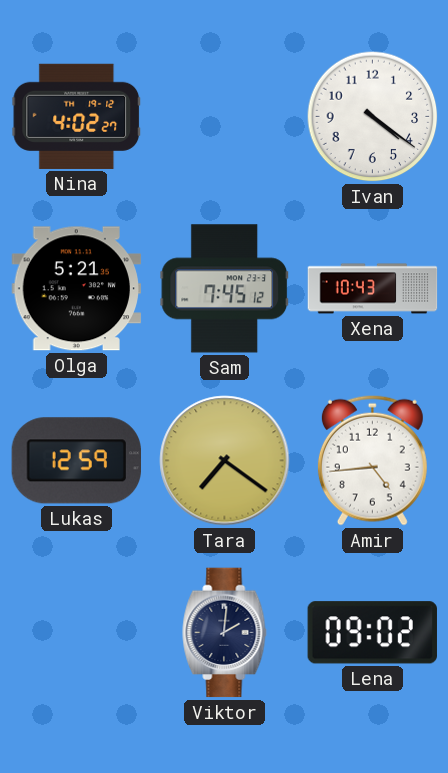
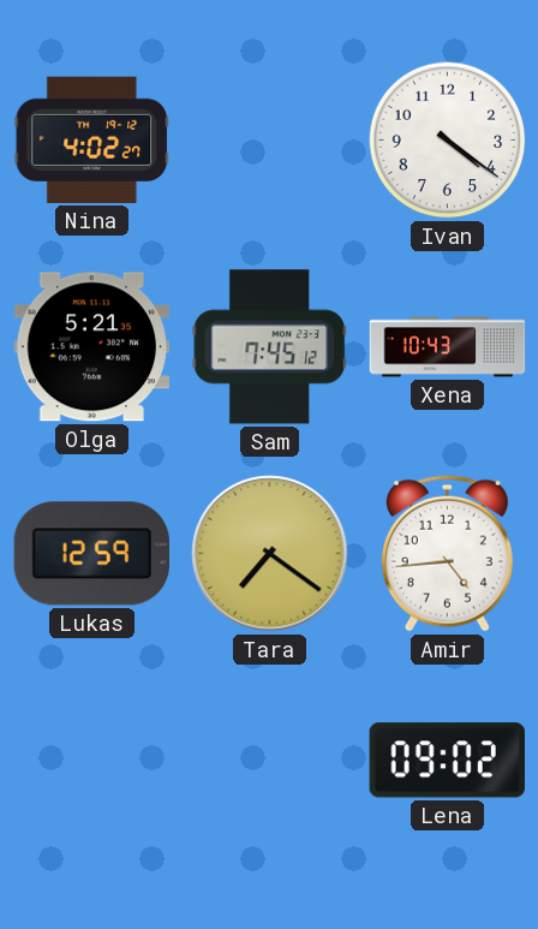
Viktor: 2:01 -> none
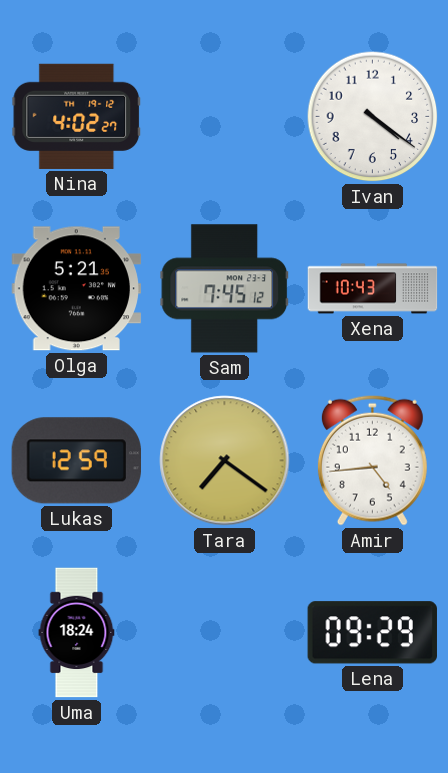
Uma: none -> 18:24
Lena: 09:02 -> 09:29
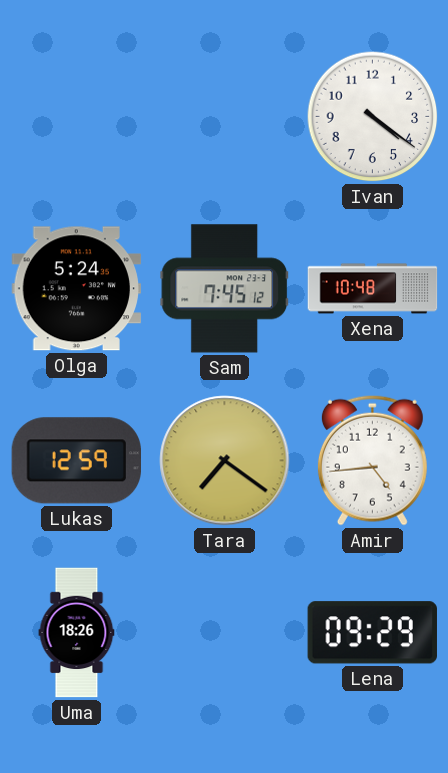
Nina: 4:02 -> none
Olga: 5:21 -> 5:24
Xena: 10:43 -> 10:48
Uma: 18:24 -> 18:26
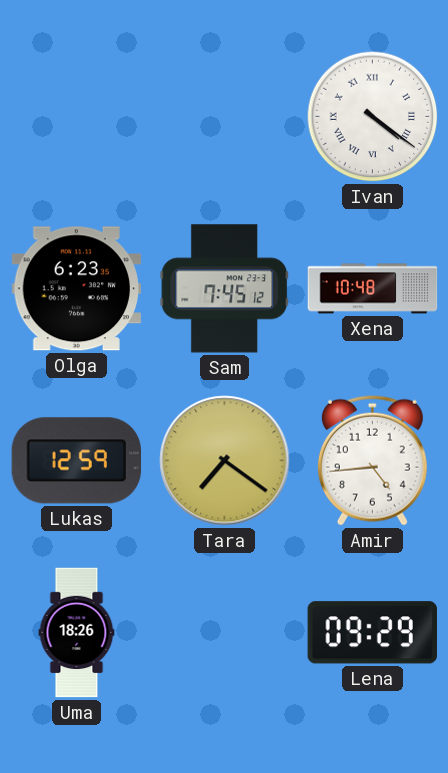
Ivan numerals: Arabic -> Roman
Olga: 5:24 -> 6:23
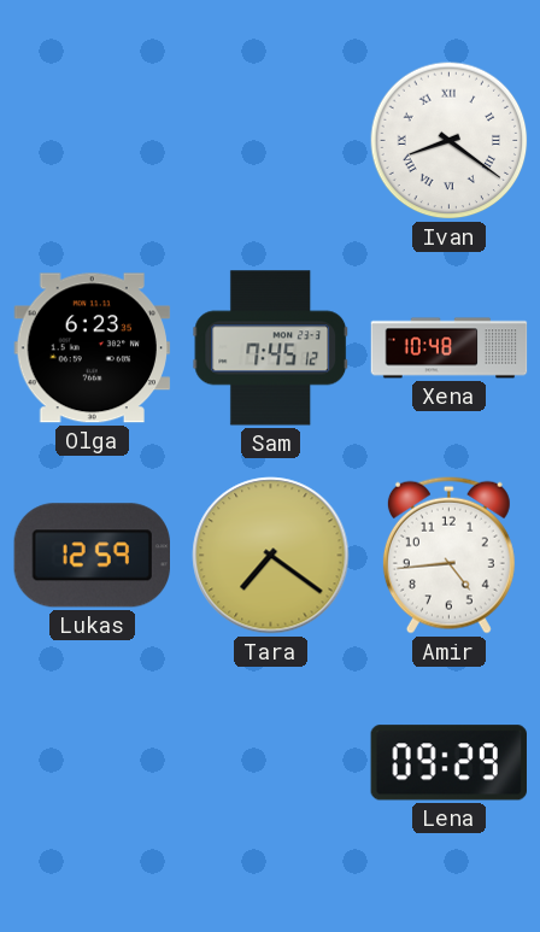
Ivan: 4:21 -> 8:21
Uma: 18:26 -> none
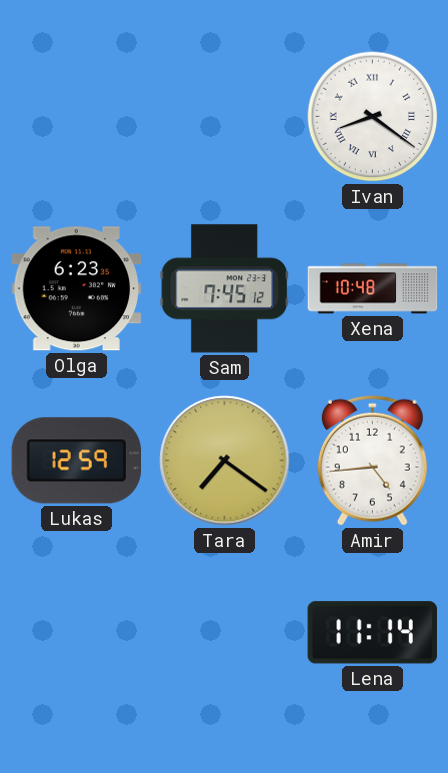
Lena: 09:29 -> 11:14
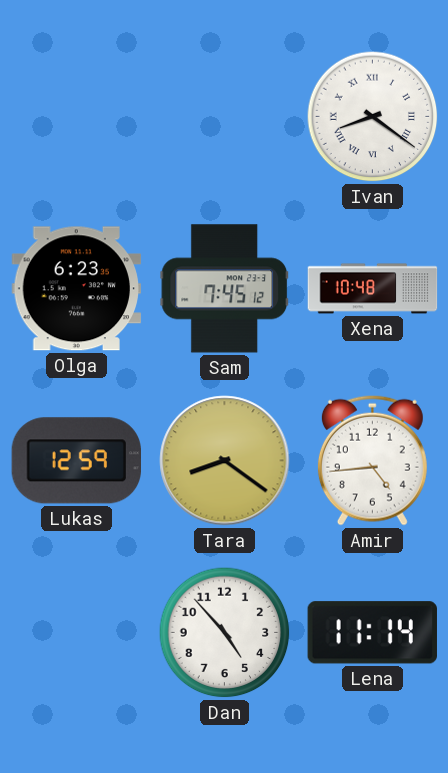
Tara: 7:21 -> 8:21
Dan: none -> 4:53
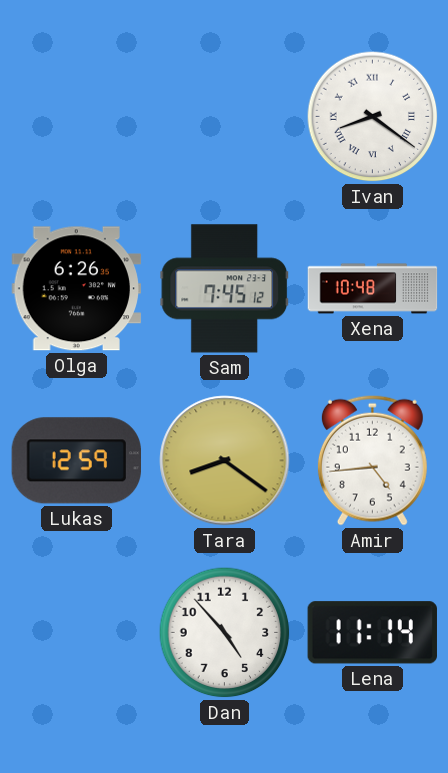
Olga: 6:23 -> 6:26
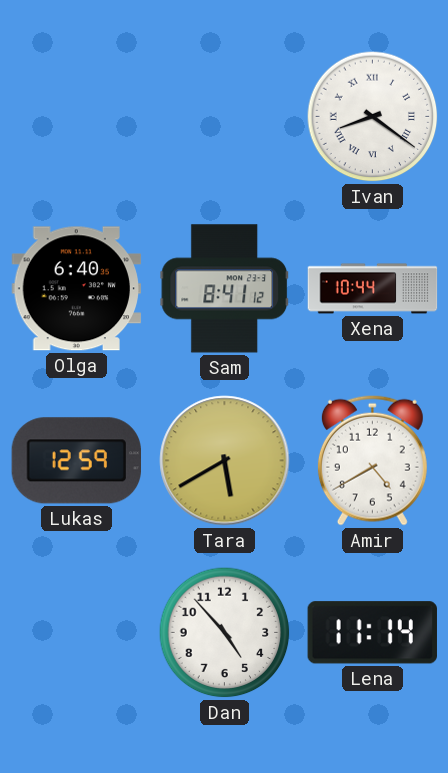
Olga: 6:26 -> 6:40
Sam: 7:45 -> 8:41
Xena: 10:48 -> 10:44
Tara: 8:21 -> 5:40
Amir: 4:44 -> 4:40
